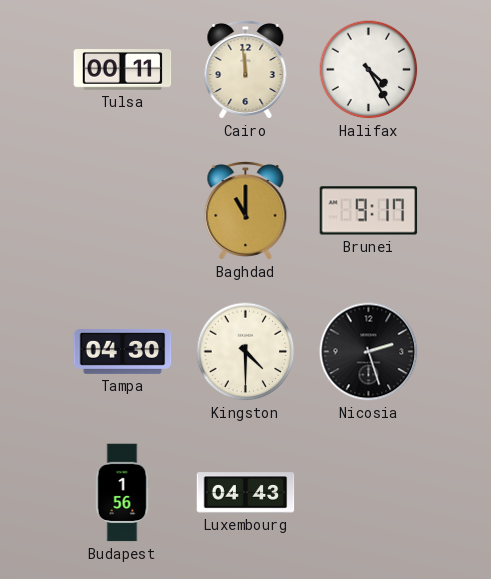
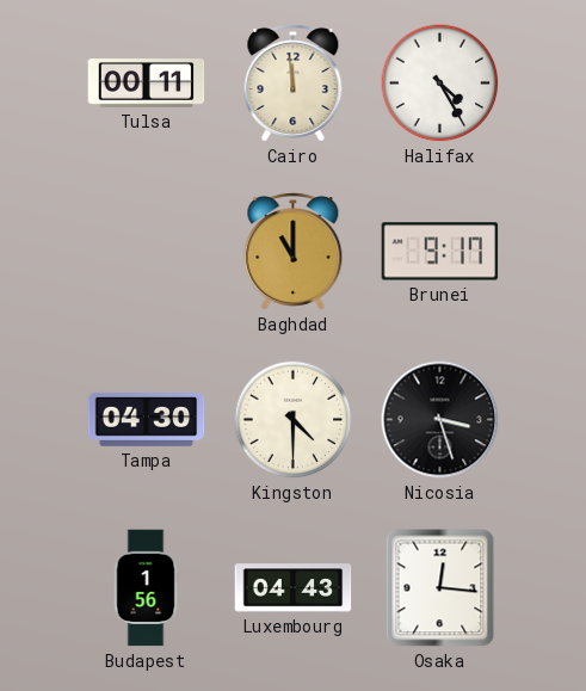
Nicosia: 2:27 -> 3:27
Osaka: none -> 12:16
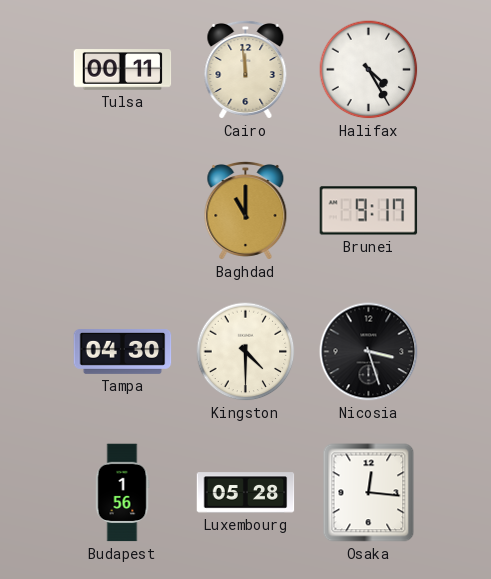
Luxembourg: 04:43 -> 05:28
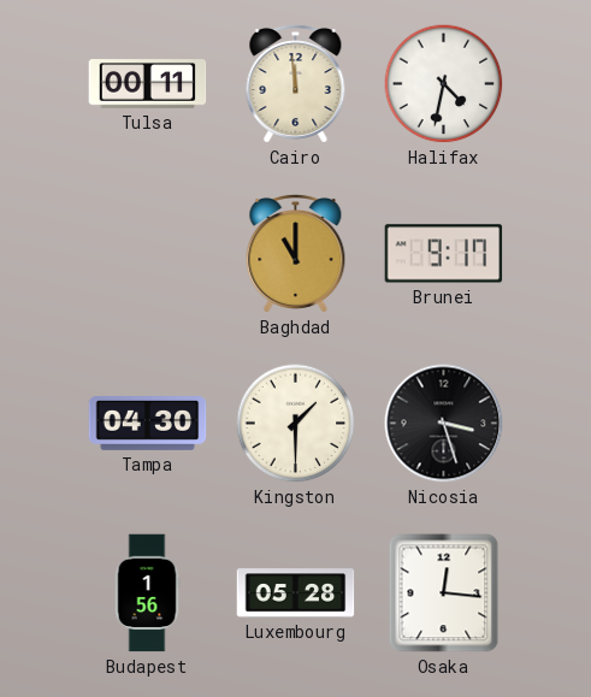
Halifax: 4:25 -> 4:32
Kingston: 4:30 -> 1:30
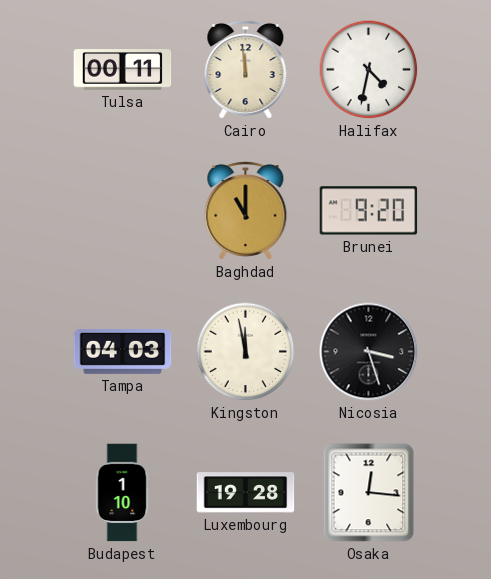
Brunei: 9:17 -> 9:20
Tampa: 04:30 -> 04:03
Kingston: 1:30 -> 11:58
Budapest: 1:56 -> 1:10
Luxembourg: 05:28 -> 19:28
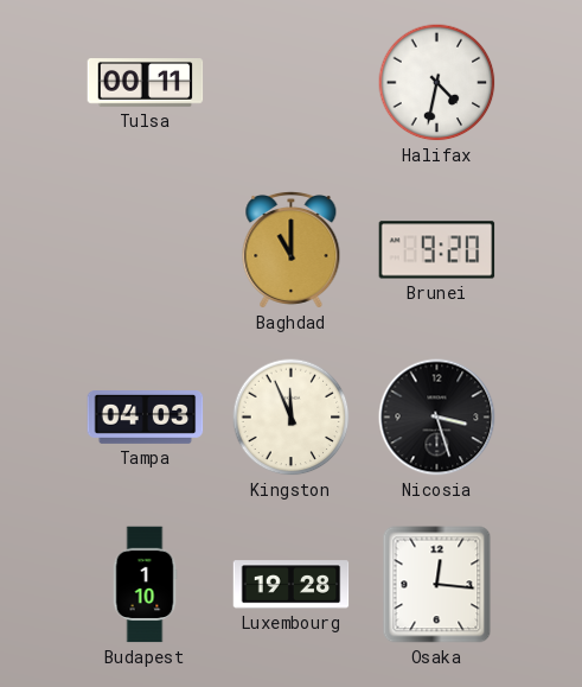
Cairo: 11:59 -> none
Kingston: 11:58 -> 11:56
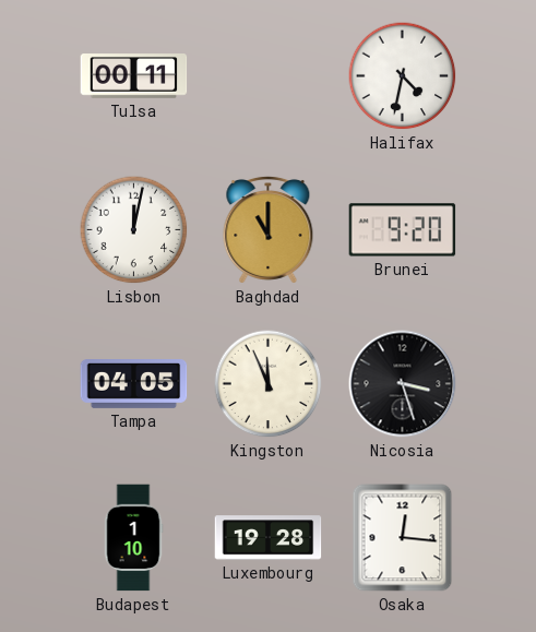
Lisbon: none -> 12:02
Tampa: 04:03 -> 04:05
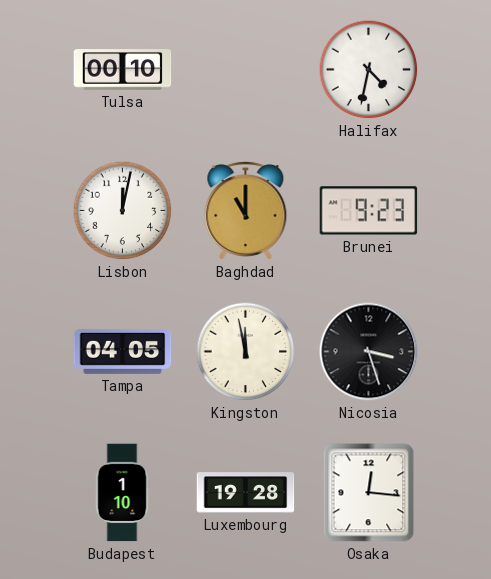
Tulsa: 00:11 -> 00:10
Brunei: 9:20 -> 9:23
Kingston: 11:56 -> 11:58
